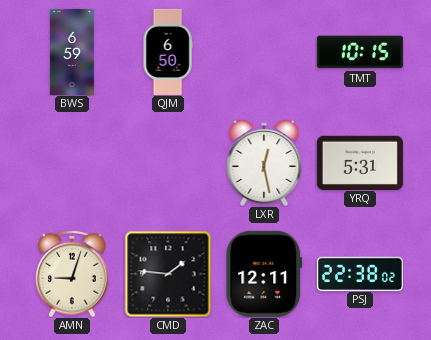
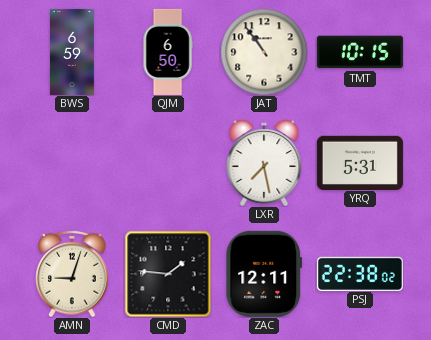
JAT: none -> 10:54
LXR: 12:28 -> 7:28
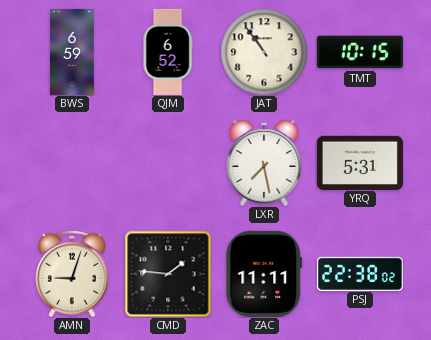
QJM: 6:50 -> 6:52
ZAC: 12:11 -> 11:11
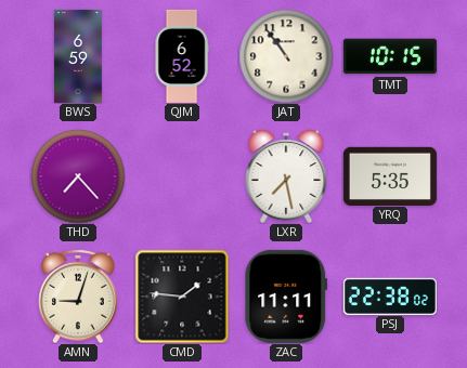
THD: none -> 7:23
YRQ: 5:31 -> 5:35
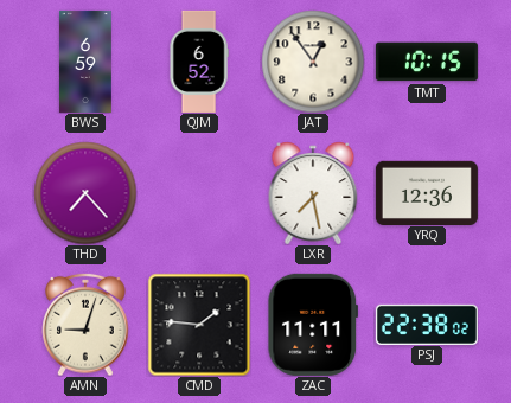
JAT: 10:54 -> 12:54
YRQ: 5:35 -> 12:36
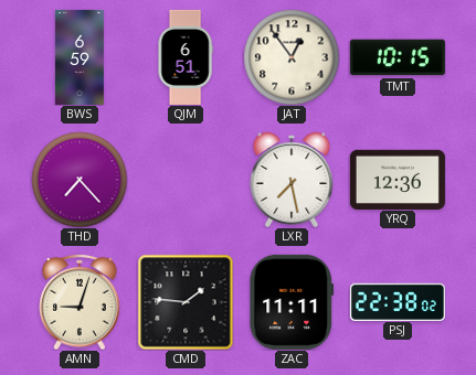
QJM: 6:52 -> 6:51
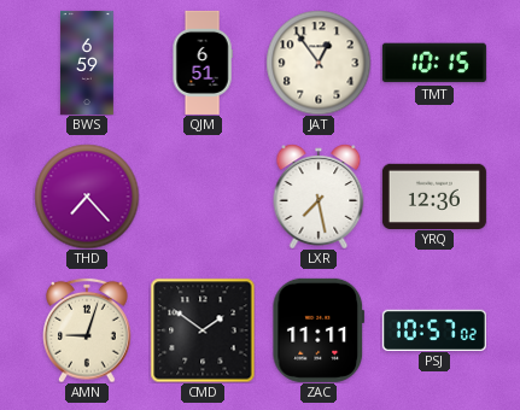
CMD: 1:46 -> 1:51
PSJ: 22:38 -> 10:57
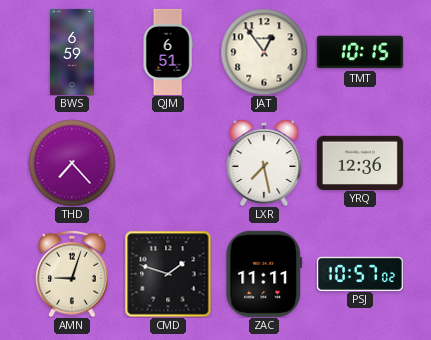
CMD: 1:51 -> 1:48
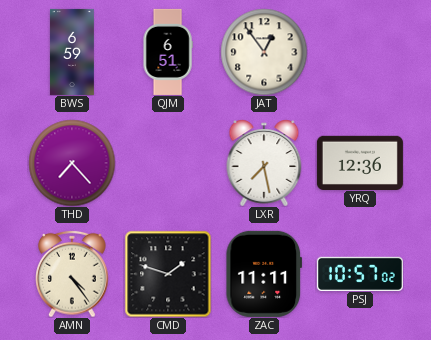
TMT: 10:15 -> none
AMN: 9:03 -> 4:24
